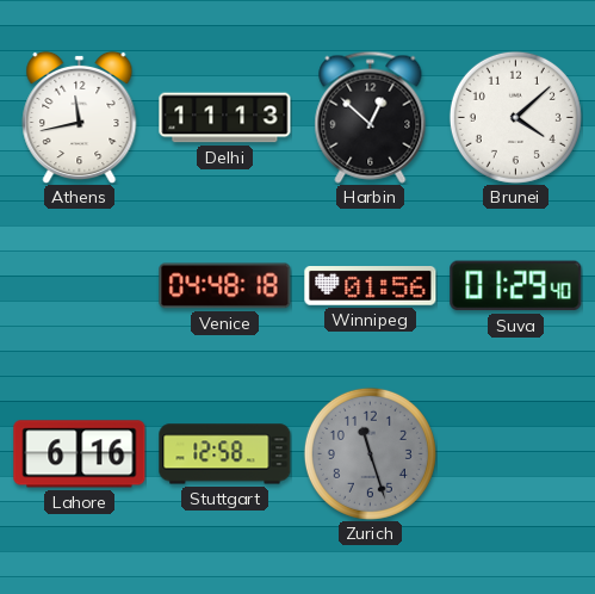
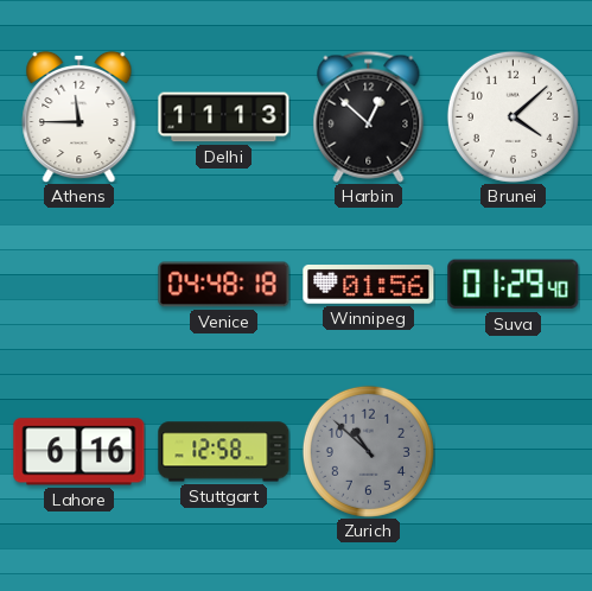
Athens: 11:43 -> 11:45
Zurich: 11:27 -> 10:52
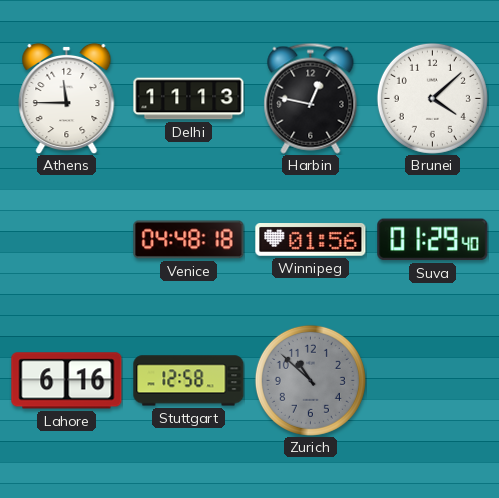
Harbin: 12:52 -> 12:47
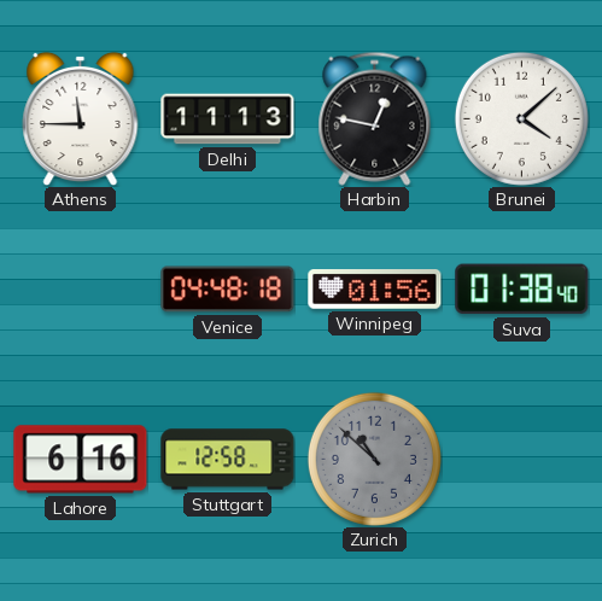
Suva: 01:29 -> 01:38
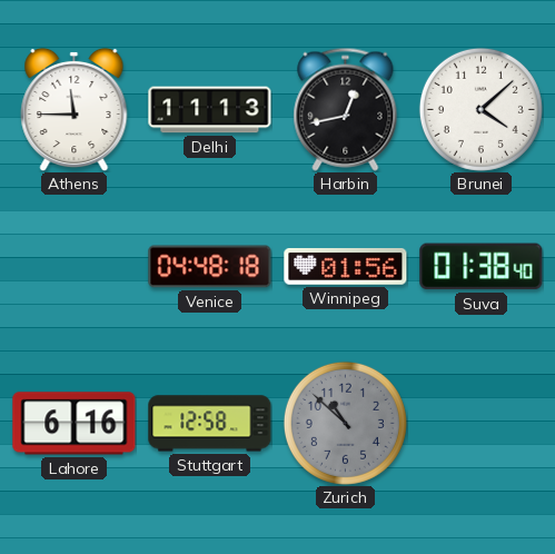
Harbin: 12:47 -> 12:43
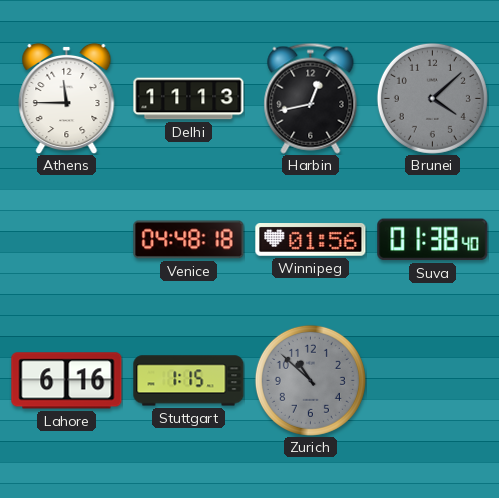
Brunei dial: white -> grey
Stuttgart: 12:58 -> 1:15
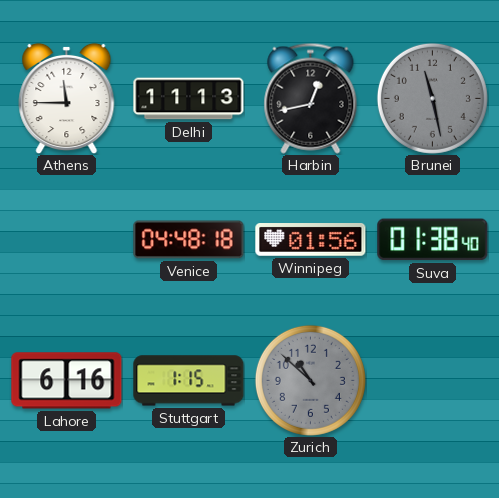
Brunei: 4:08 -> 11:28
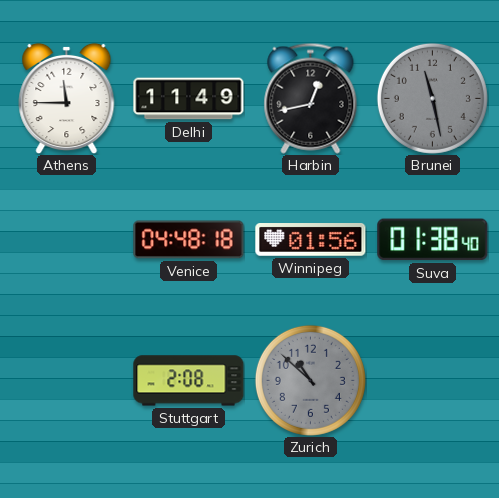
Delhi: 11:13 -> 11:49
Lahore: 6:16 -> none
Stuttgart: 1:15 -> 2:08
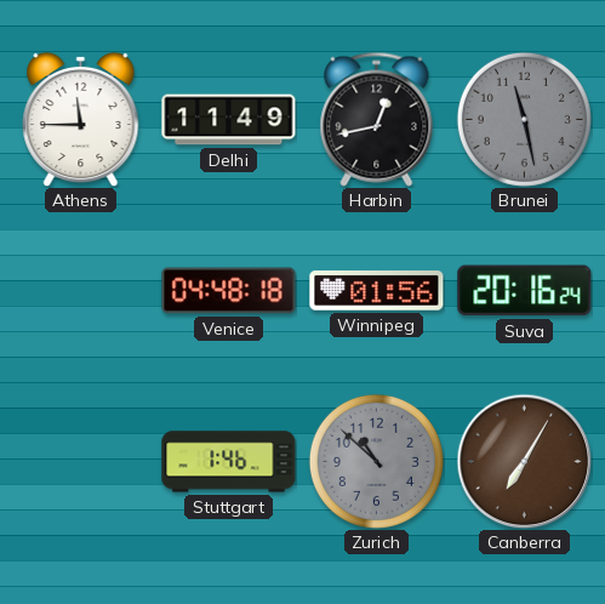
Suva: 01:38 -> 20:16
Stuttgart: 2:08 -> 1:46
Canberra: none -> 7:05
